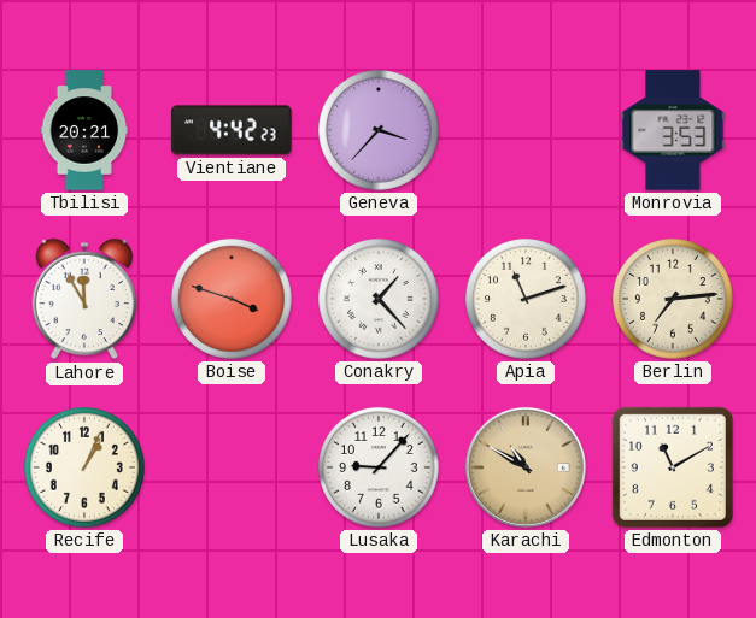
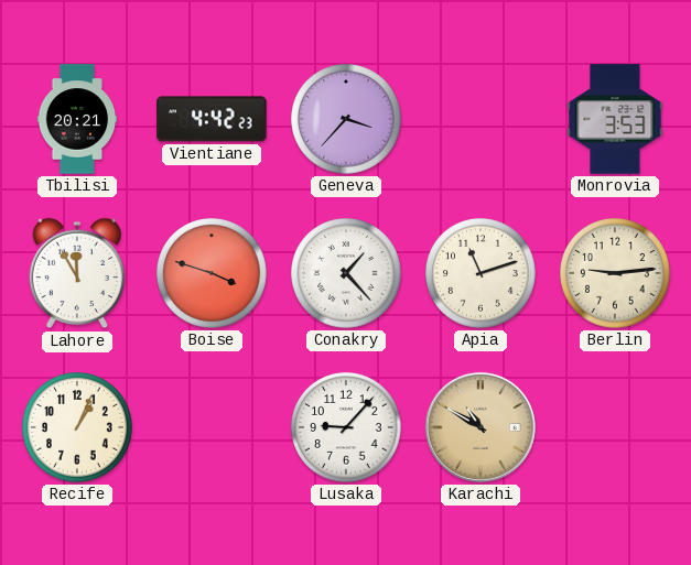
Berlin: 7:14 -> 9:14
Edmonton: 11:10 -> none
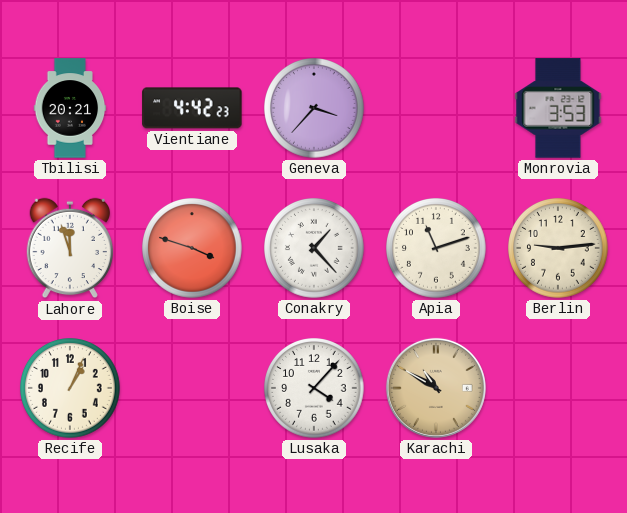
Lahore: 11:55 -> 11:57
Lusaka: 9:07 -> 4:07
